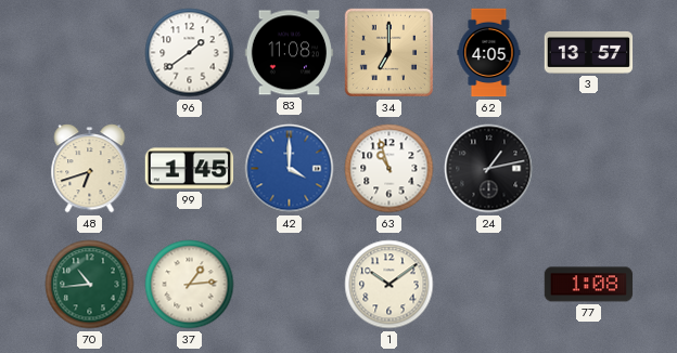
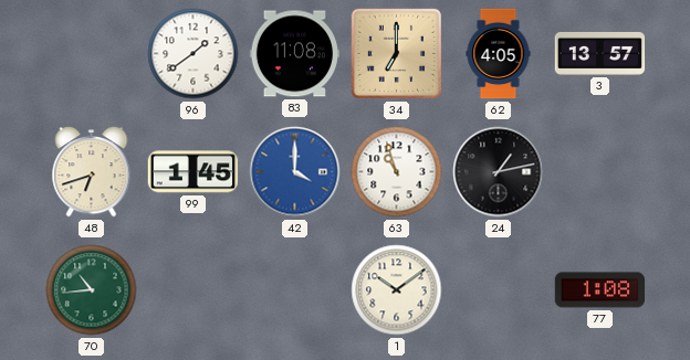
37: 1:14 -> none
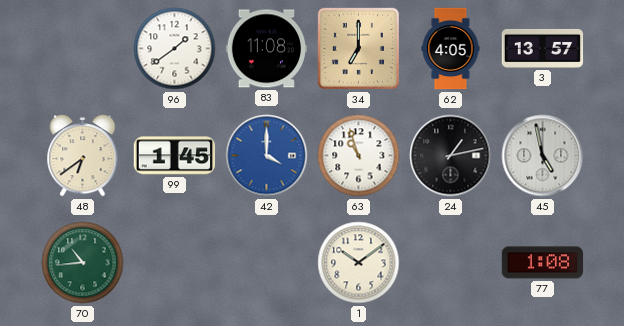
48: 6:42 -> 6:39
45: none -> 4:58
